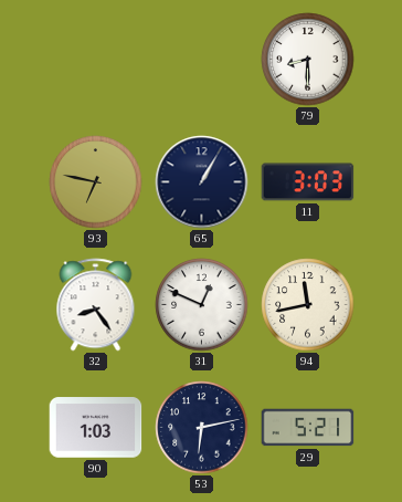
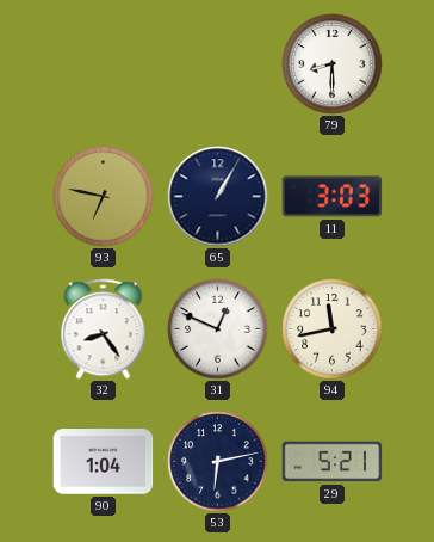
90: 1:03 -> 1:04
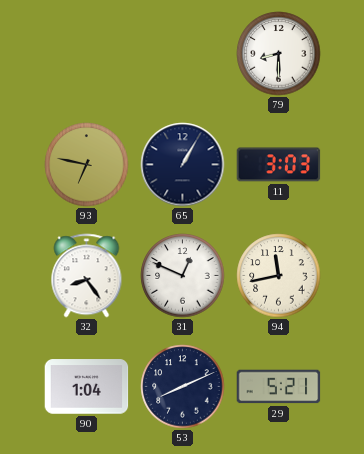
53: 6:13 -> 8:11
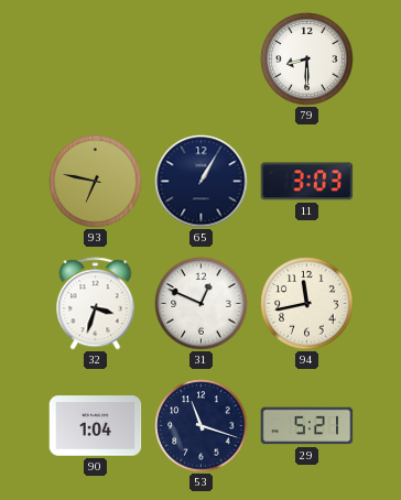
32: 8:24 -> 3:33
53: 8:11 -> 11:18
